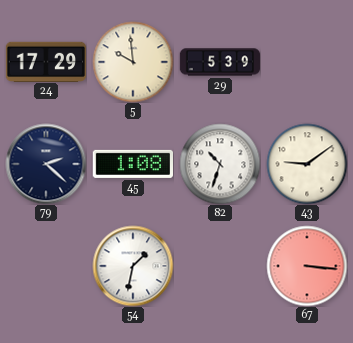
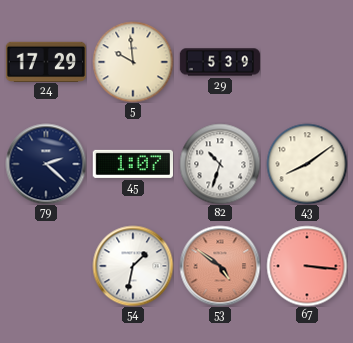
45: 1:08 -> 1:07
43: 9:09 -> 8:09
53: none -> 4:51
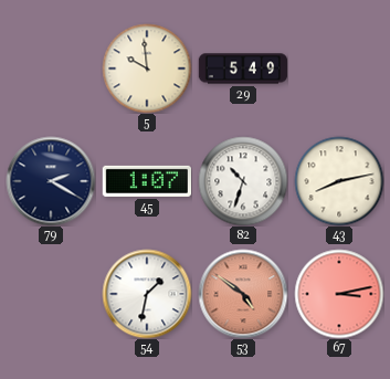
24: 17:29 -> none
29: 5:39 -> 5:49
79: 2:22 -> 2:20
43: 8:09 -> 8:13
67: 3:16 -> 3:13
